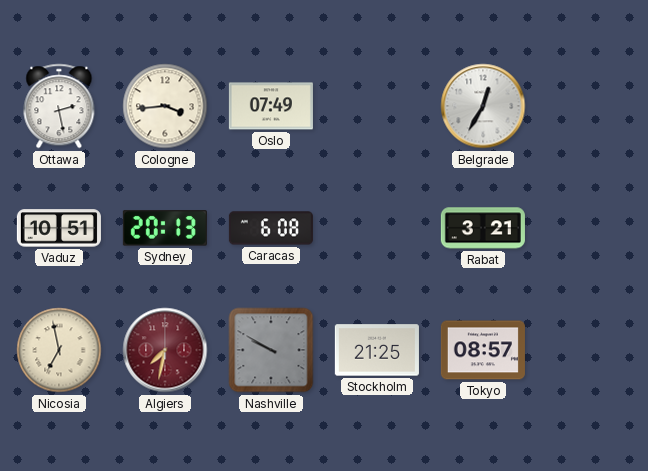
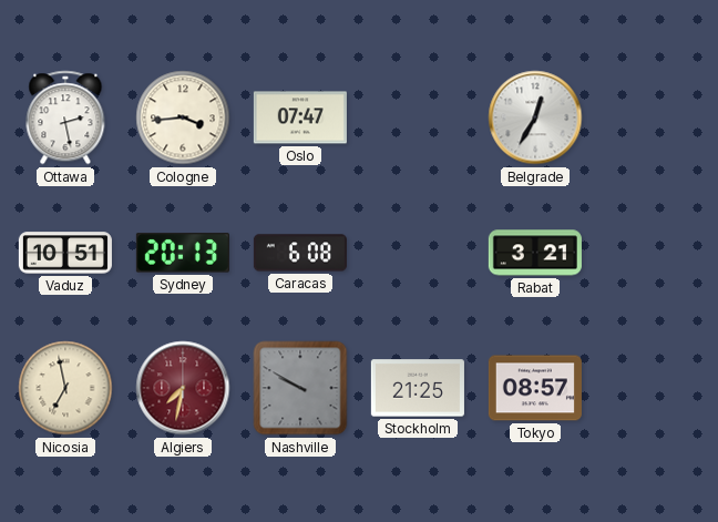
Oslo: 07:49 -> 07:47
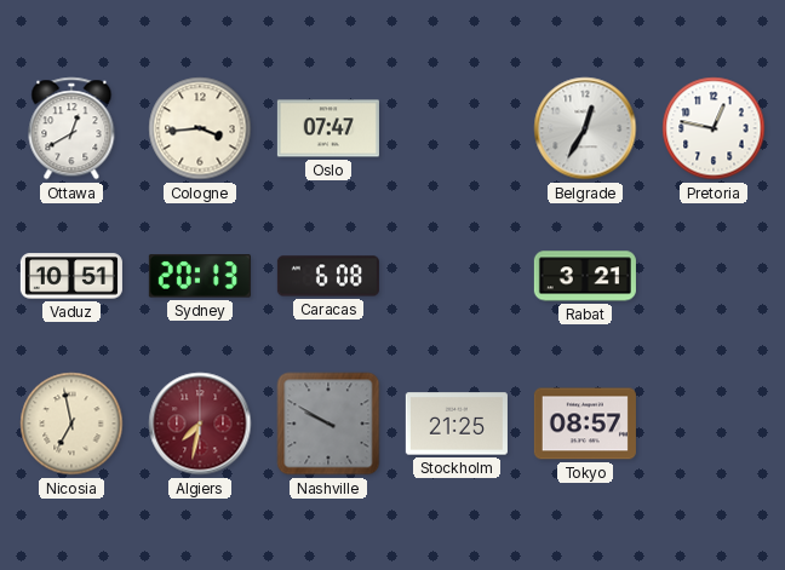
Ottawa: 2:28 -> 12:40
Pretoria: none -> 12:47
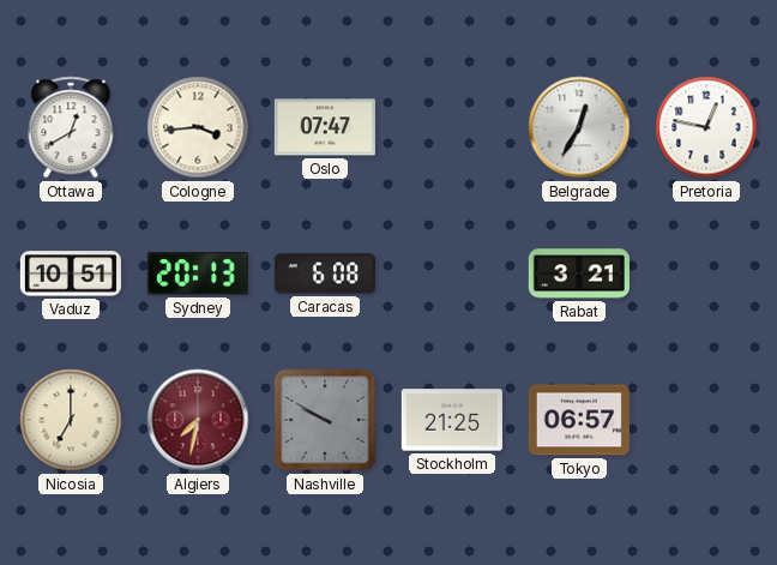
Nicosia: 6:58 -> 7:00
Tokyo: 08:57 -> 06:57
